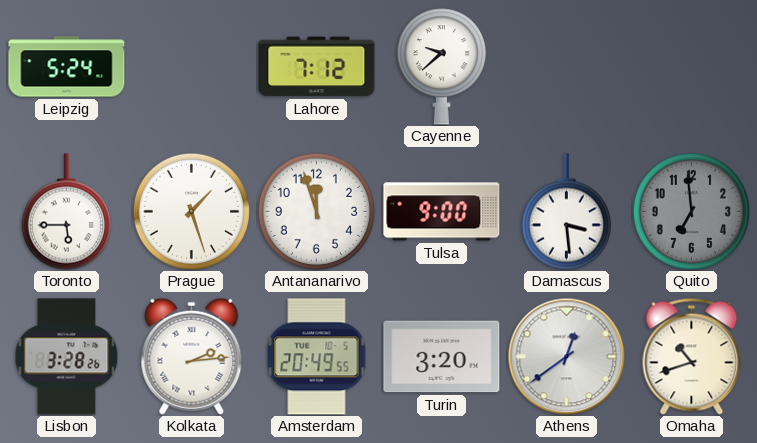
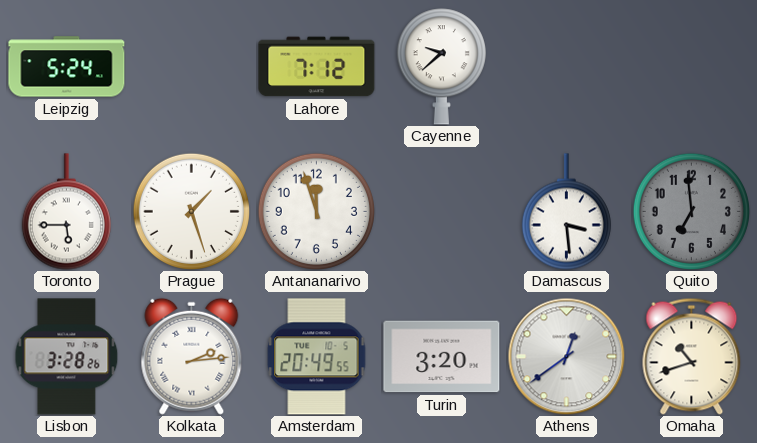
Tulsa: 9:00 -> none
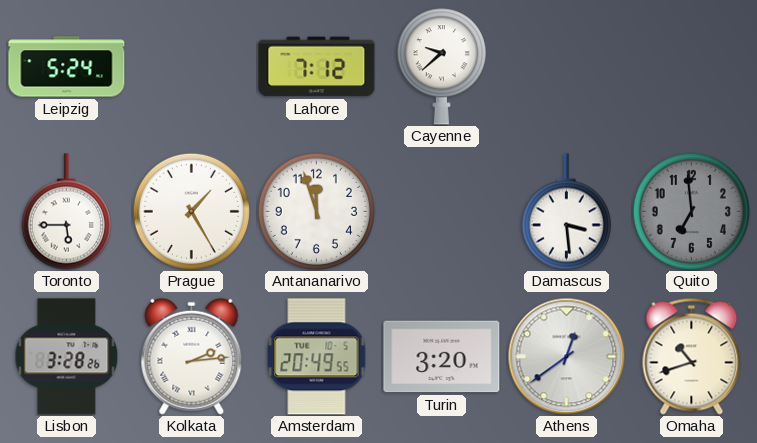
Prague: 1:27 -> 1:25
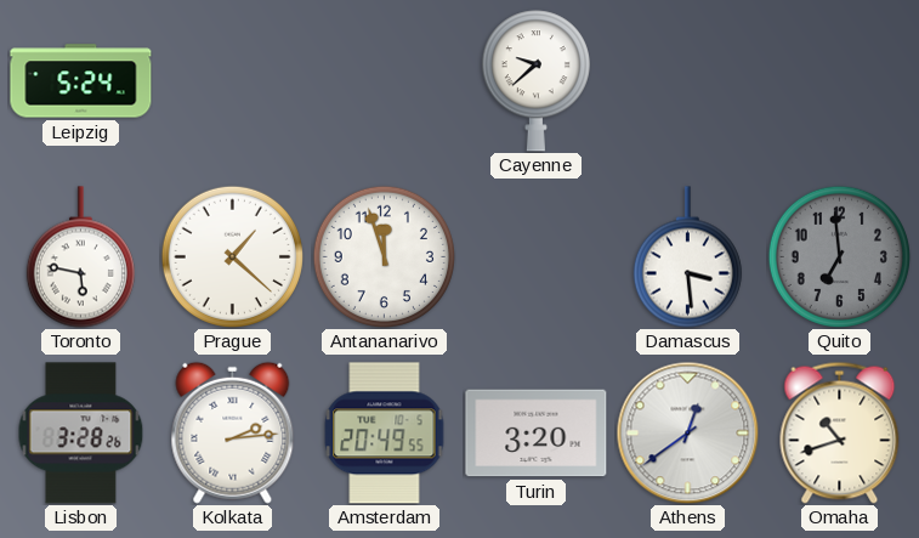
Lahore: 7:12 -> none
Toronto: 5:45 -> 5:47
Prague: 1:25 -> 1:22
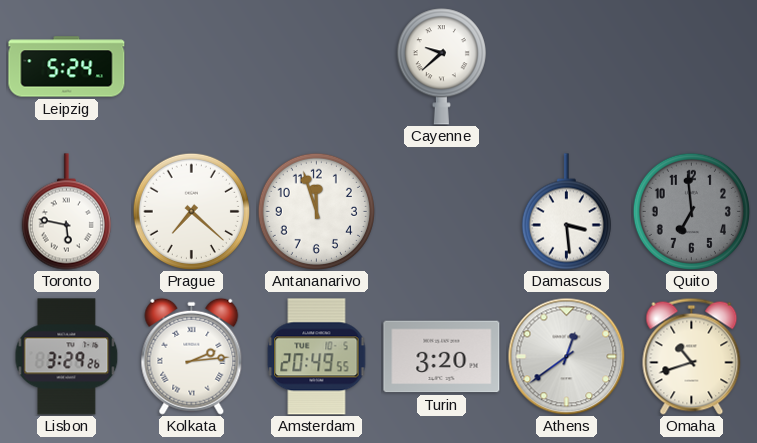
Prague: 1:22 -> 7:22
Lisbon: 3:28 -> 3:29
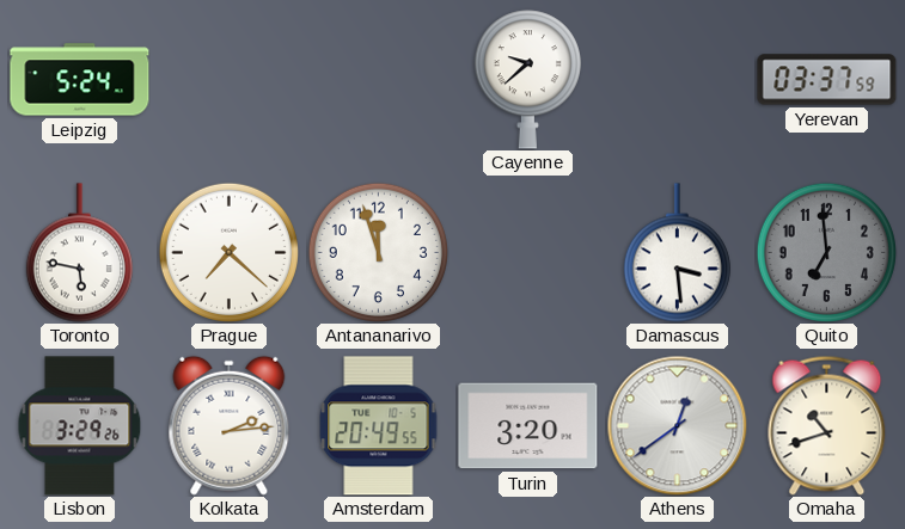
Yerevan: none -> 03:37
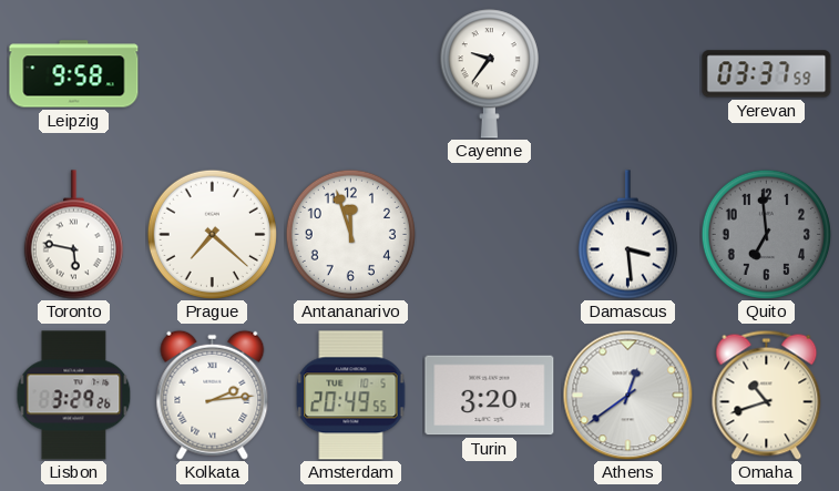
Leipzig: 5:24 -> 9:58
Cayenne: 9:38 -> 9:36
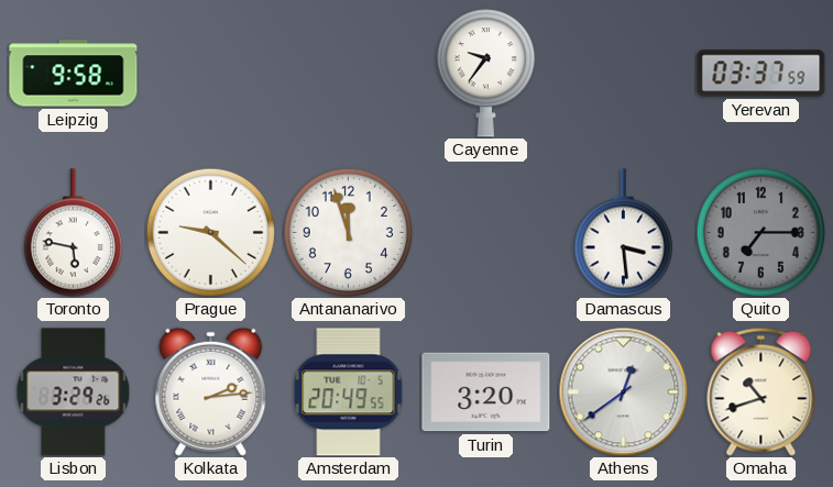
Prague: 7:22 -> 9:22
Quito: 6:59 -> 7:15
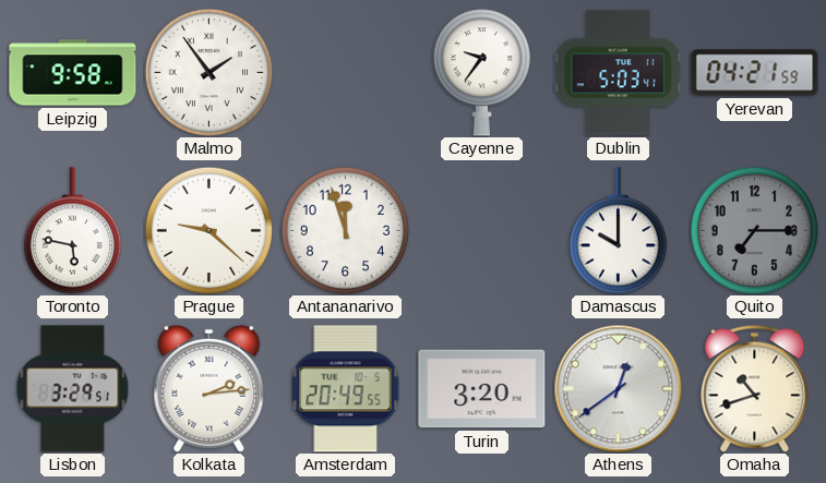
Malmo: none -> 1:54
Dublin: none -> 5:03
Yerevan: 03:37 -> 04:21
Damascus: 3:29 -> 10:00
Lisbon: 3:29:26 -> 3:29:51
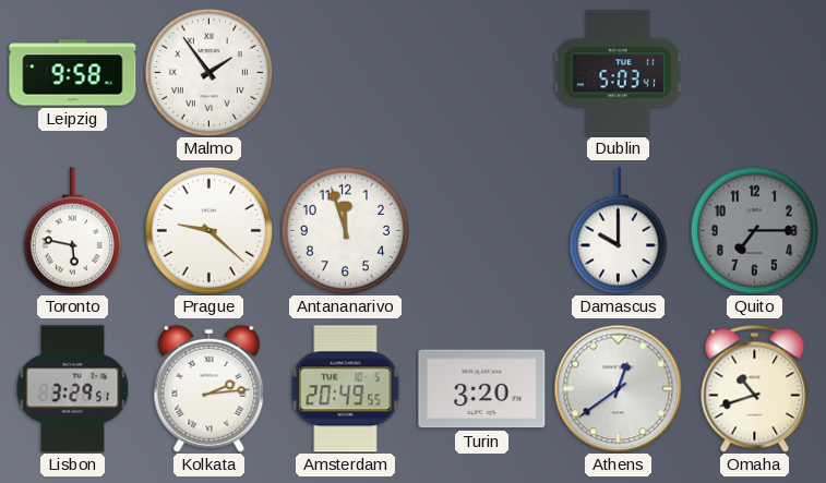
Cayenne: 9:36 -> none
Yerevan: 04:21 -> none
